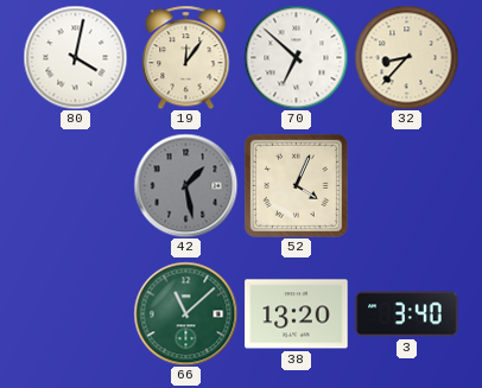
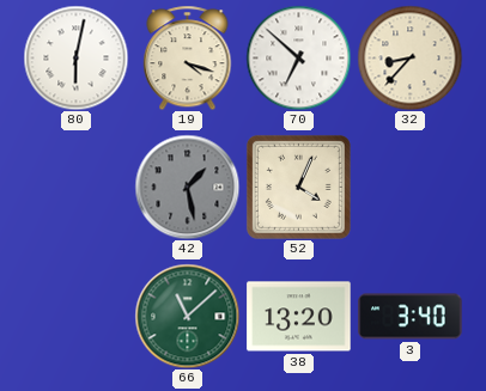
80: 4:02 -> 6:02
19: 12:06 -> 4:18
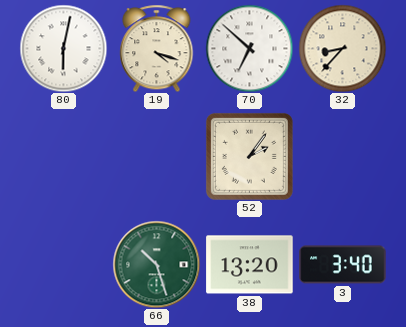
42: 1:28 -> none
52: 4:04 -> 2:06
66: 11:08 -> 10:27
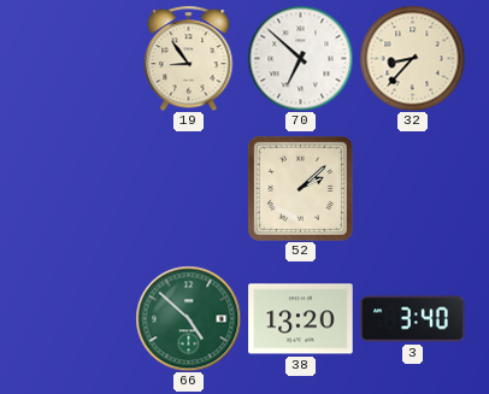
80: 6:02 -> none
19: 4:18 -> 8:54
52: 2:06 -> 2:08
66: 10:27 -> 4:52
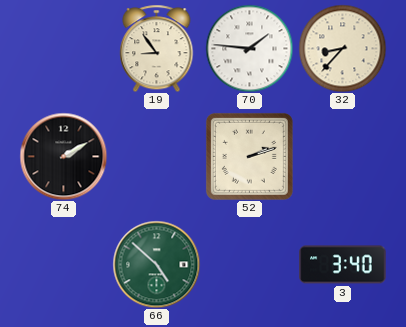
70: 6:52 -> 1:46
74: none -> 2:10
52: 2:08 -> 2:12
38: 13:20 -> none
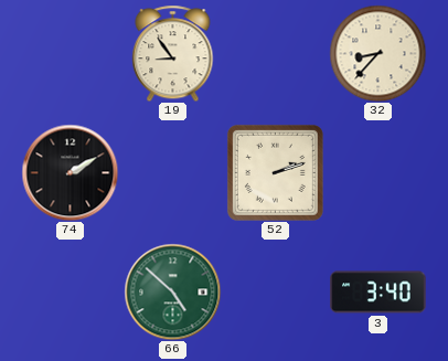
70: 1:46 -> none
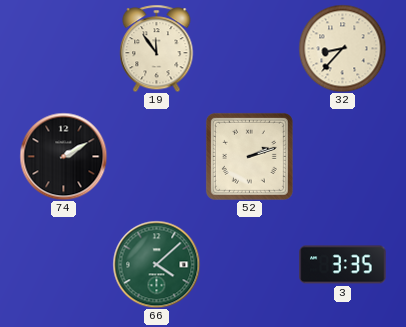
19: 8:54 -> 11:54
66: 4:52 -> 4:08
3: 3:40 -> 3:35
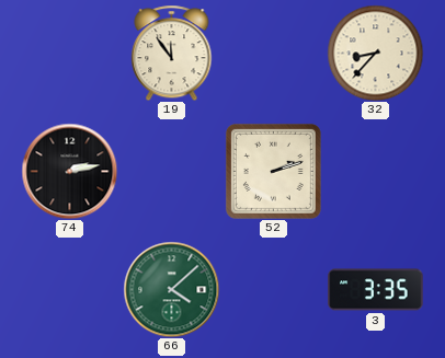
74: 2:10 -> 2:13
